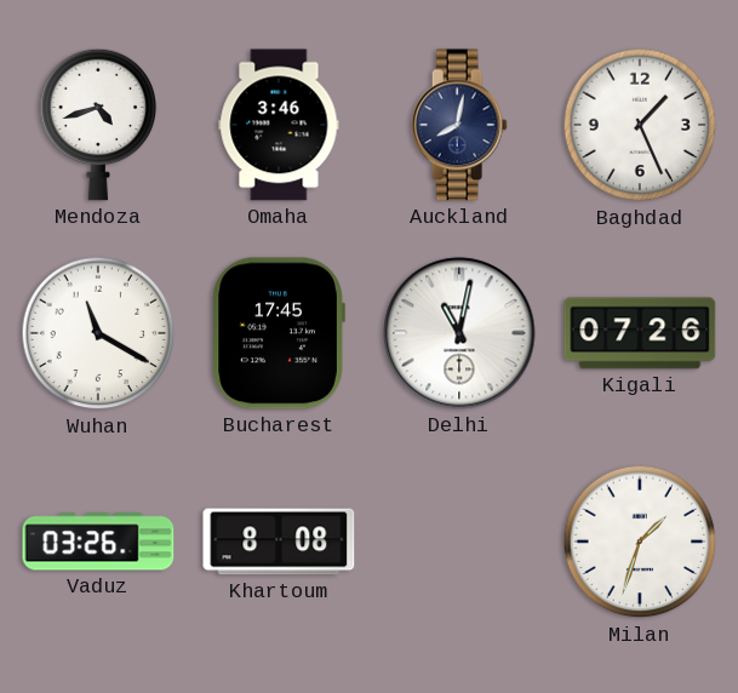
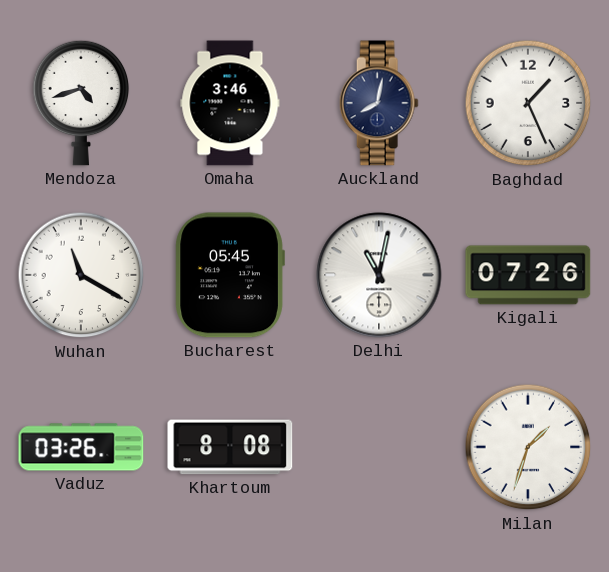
Bucharest: 17:45 -> 05:45
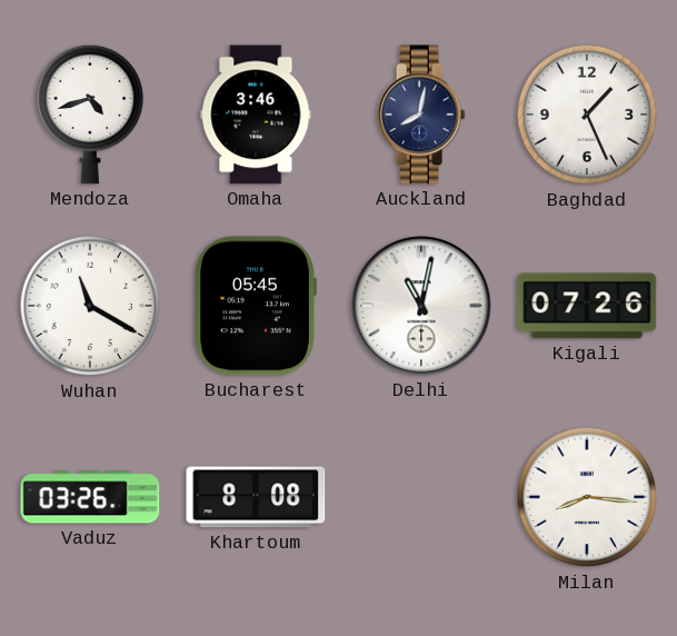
Milan: 1:33 -> 8:16
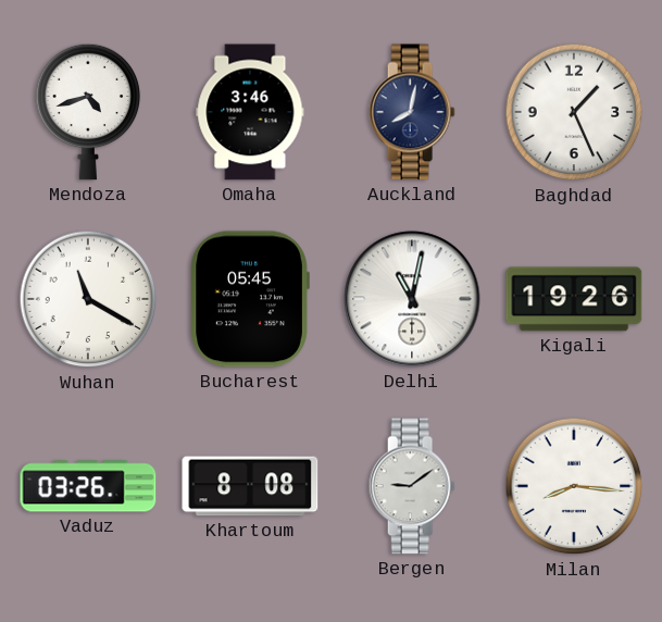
Kigali: 07:26 -> 19:26
Bergen: none -> 9:09
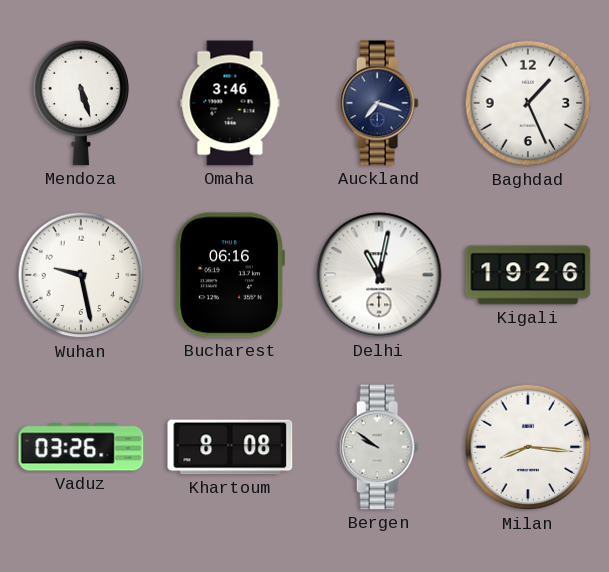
Mendoza: 4:42 -> 5:27
Auckland: 8:02 -> 7:18
Wuhan: 11:20 -> 9:28
Bucharest: 05:45 -> 06:16
Bergen: 9:09 -> 9:51
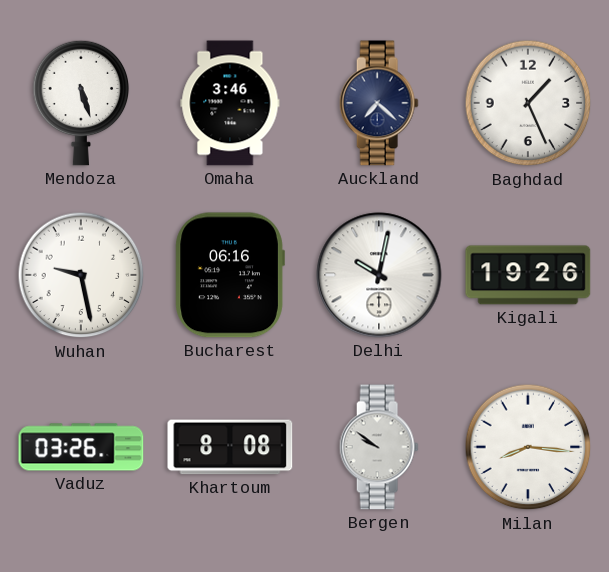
Auckland: 7:18 -> 7:22
Delhi: 11:02 -> 10:02
